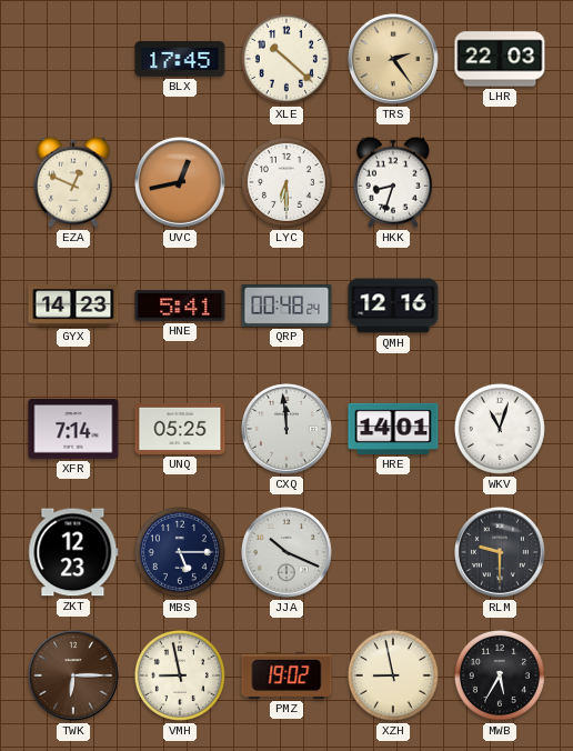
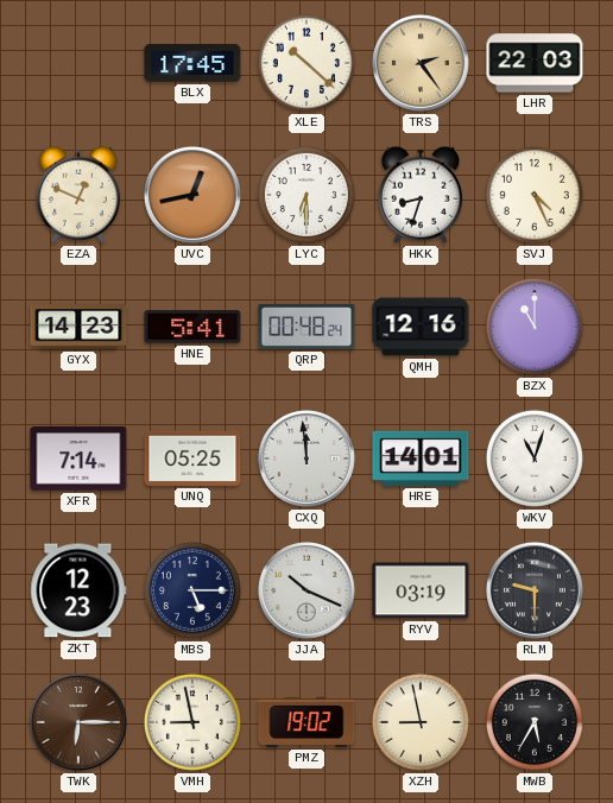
SVJ: none -> 4:26
BZX: none -> 11:00
RYV: none -> 03:19
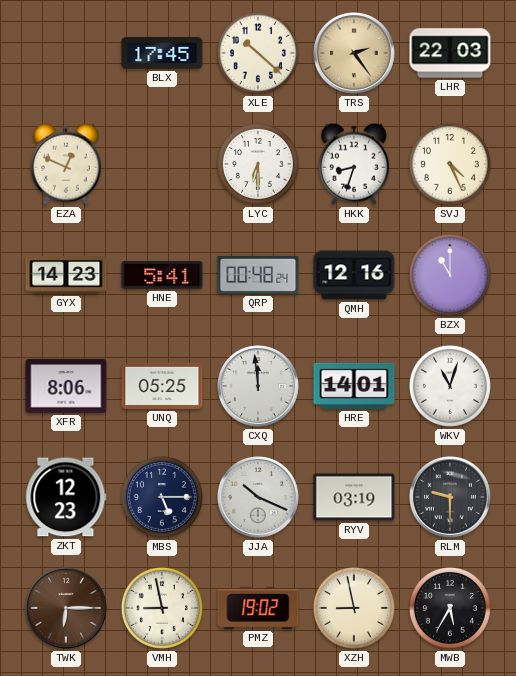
UVC: 12:43 -> none
XFR: 7:14 -> 8:06
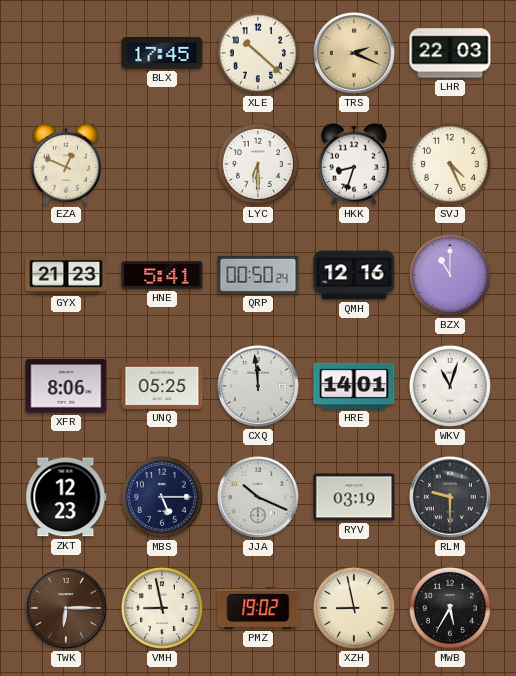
TRS: 2:24 -> 2:19
GYX: 14:23 -> 21:23
QRP: 00:48 -> 00:50
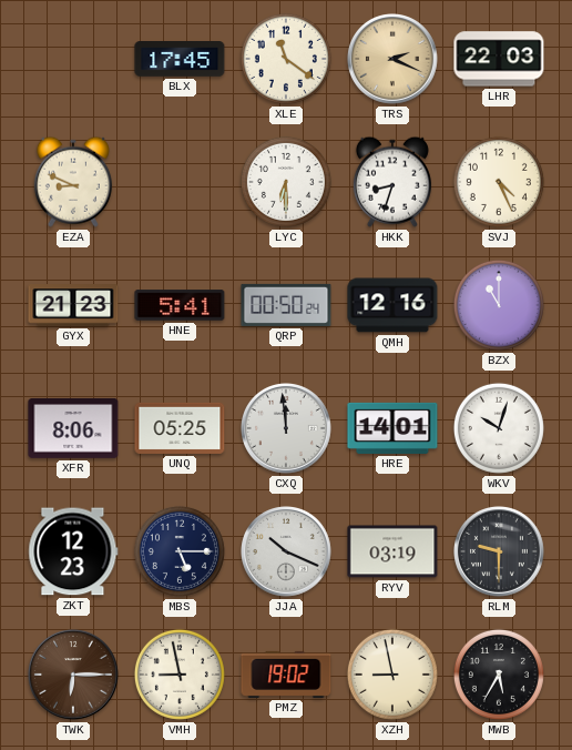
XLE: 10:22 -> 11:21
EZA: 12:49 -> 8:49
WKV: 11:03 -> 10:03
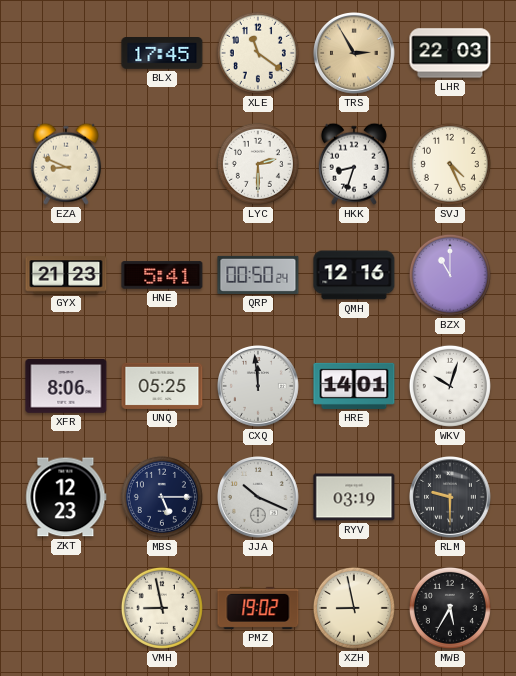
TRS: 2:19 -> 2:55
LYC: 6:30 -> 2:30
TWK: 6:15 -> none
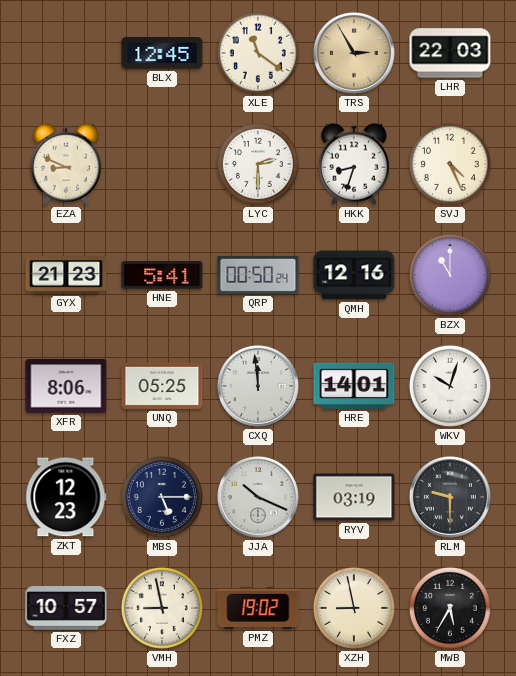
BLX: 17:45 -> 12:45
FXZ: none -> 10:57
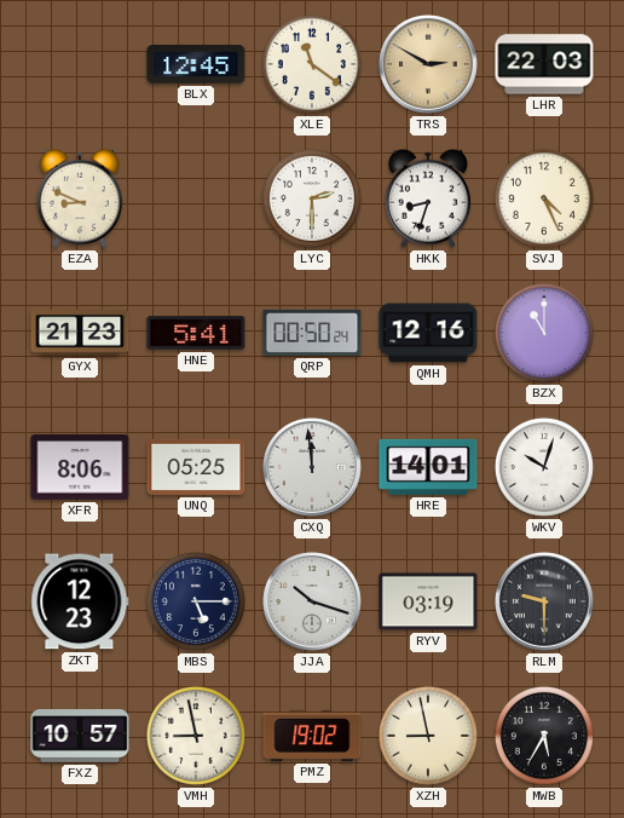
TRS: 2:55 -> 2:50
JJA: 10:19 -> 10:18
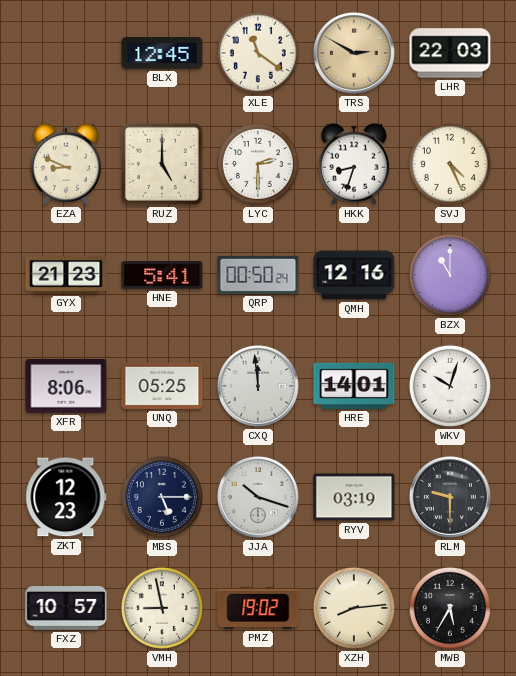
RUZ: none -> 5:00
XZH: 8:58 -> 8:14
